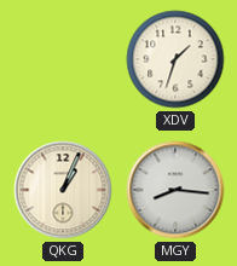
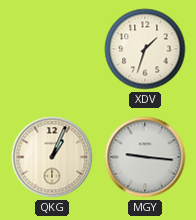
MGY: 8:16 -> 9:16
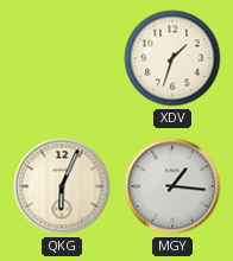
QKG: 1:04 -> 6:04
MGY: 9:16 -> 1:16
